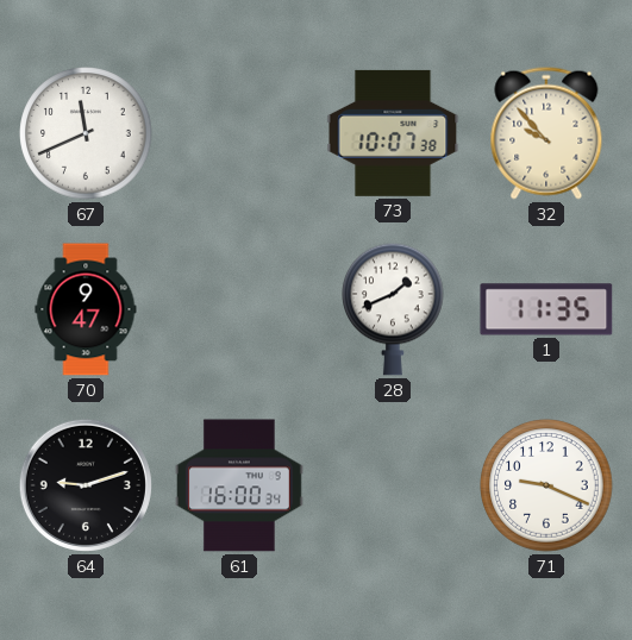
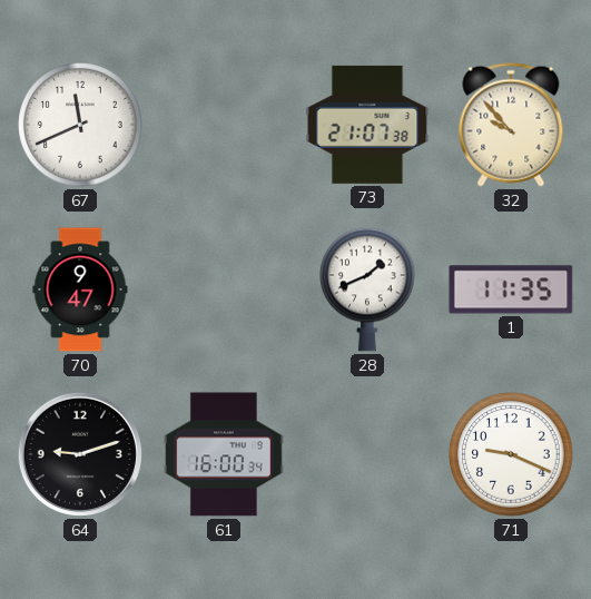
73: 10:07 -> 21:07
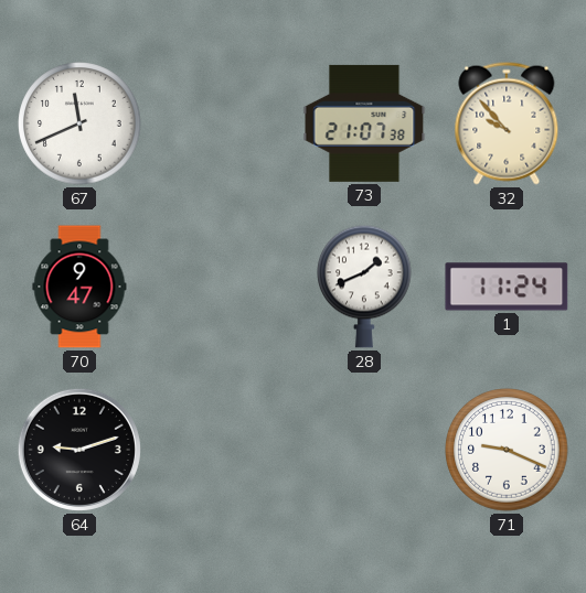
1: 11:35 -> 11:24
61: 16:00 -> none
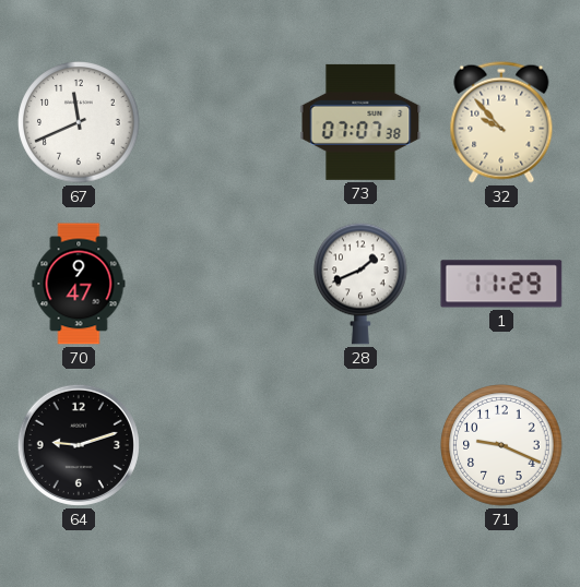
73: 21:07 -> 07:07
1: 11:24 -> 11:29
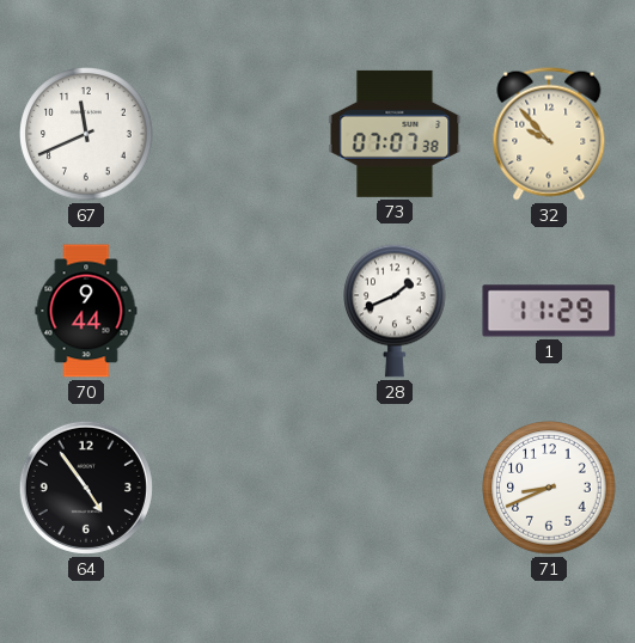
70: 9:47 -> 9:44
64: 9:12 -> 4:54
71: 9:19 -> 8:41
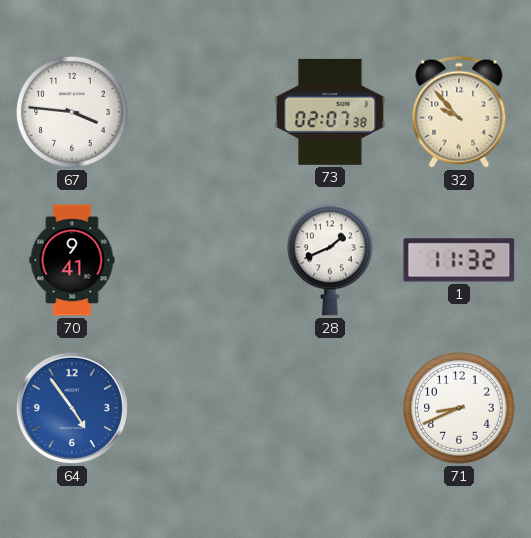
67: 11:41 -> 3:46
73: 07:07 -> 02:07
70: 9:44 -> 9:41
1: 11:29 -> 11:32
64 dial: black -> blue
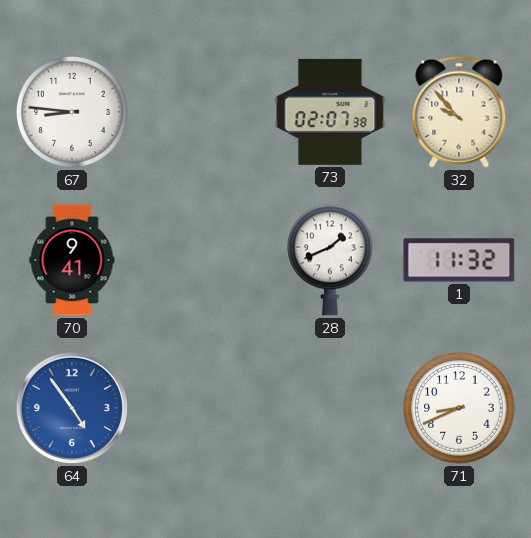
67: 3:46 -> 8:46
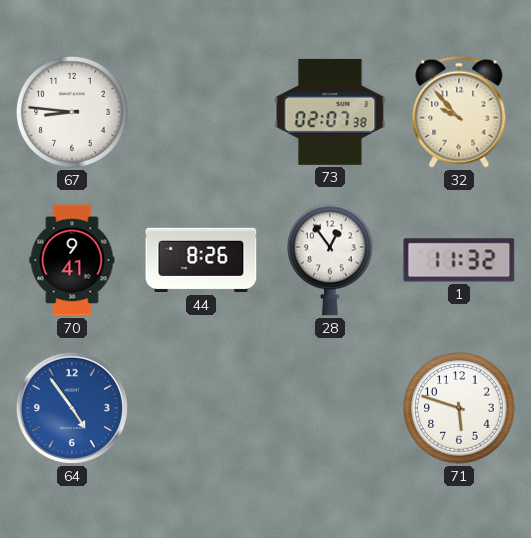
44: none -> 8:26
28: 1:41 -> 12:54
71: 8:41 -> 5:48
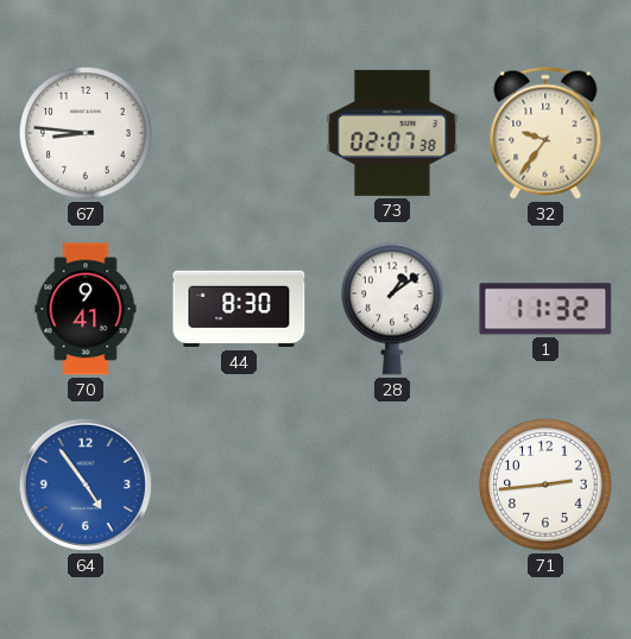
32: 9:53 -> 9:36
44: 8:26 -> 8:30
28: 12:54 -> 1:09
71: 5:48 -> 2:44
